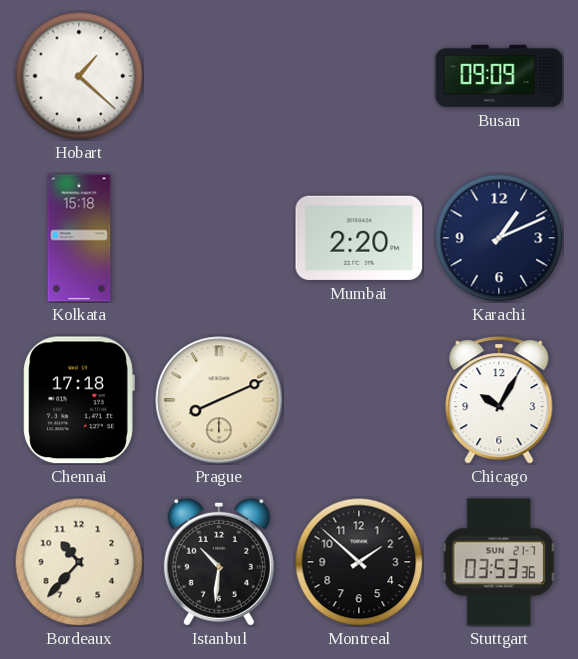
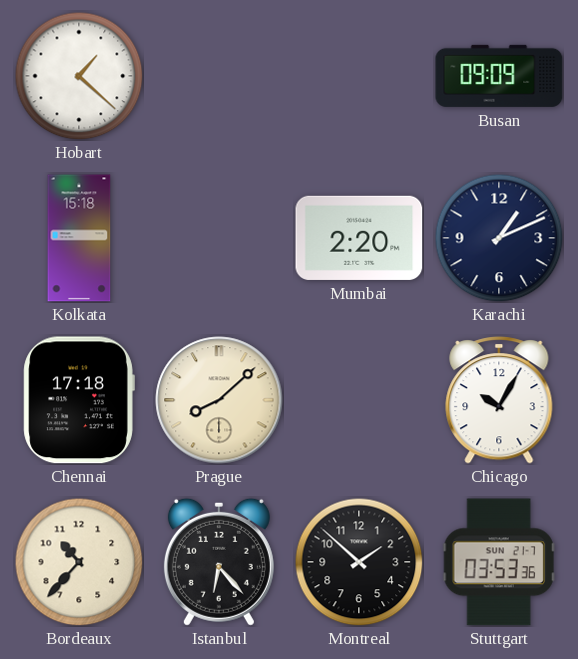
Prague: 8:11 -> 8:08
Istanbul: 10:31 -> 6:23
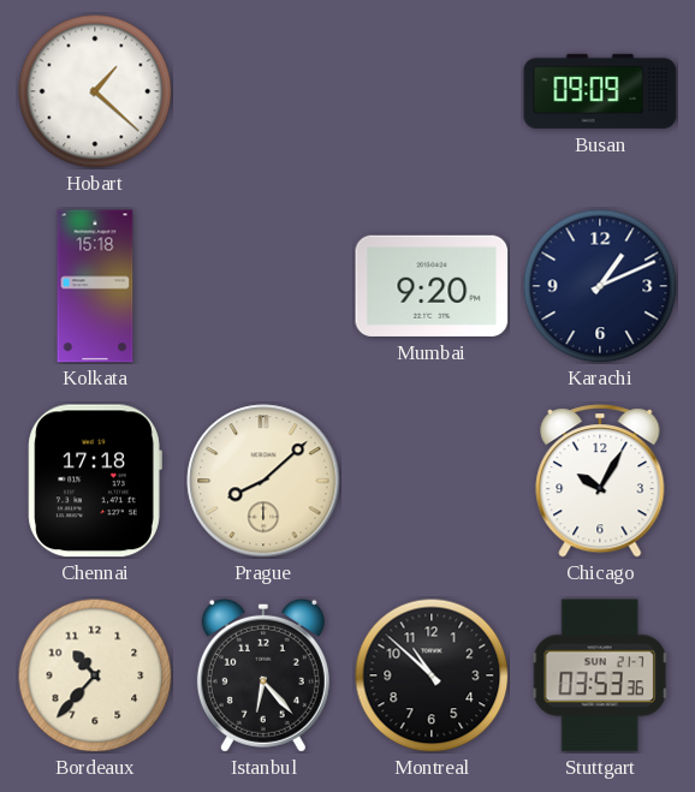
Mumbai: 2:20 -> 9:20
Montreal: 1:52 -> 10:52
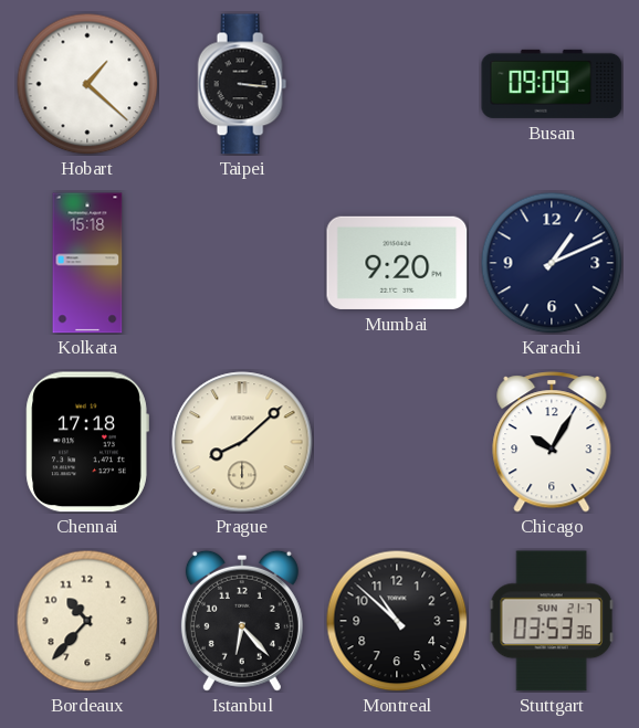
Taipei: none -> 3:16
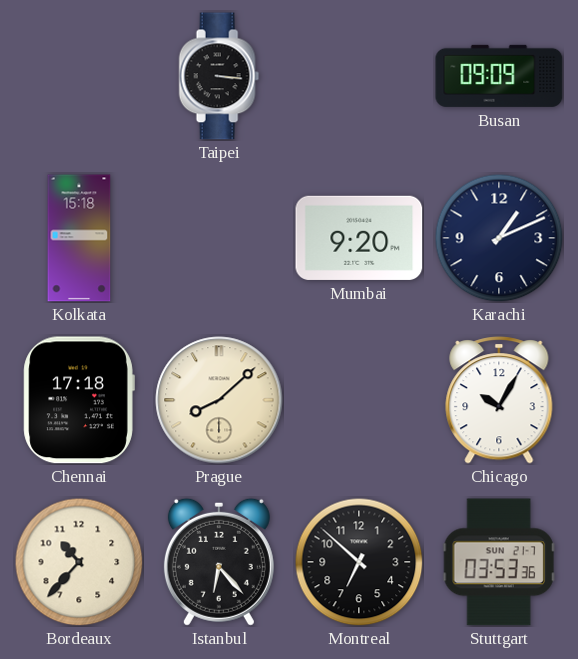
Hobart: 1:22 -> none
Montreal: 10:52 -> 6:52
